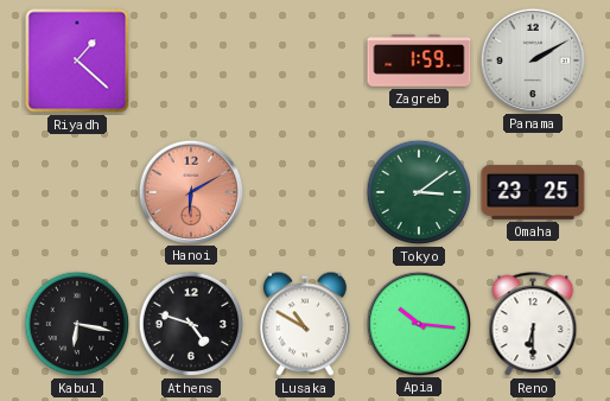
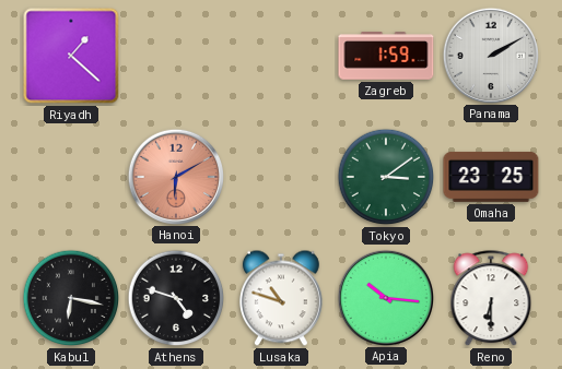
Lusaka: 10:50 -> 10:48
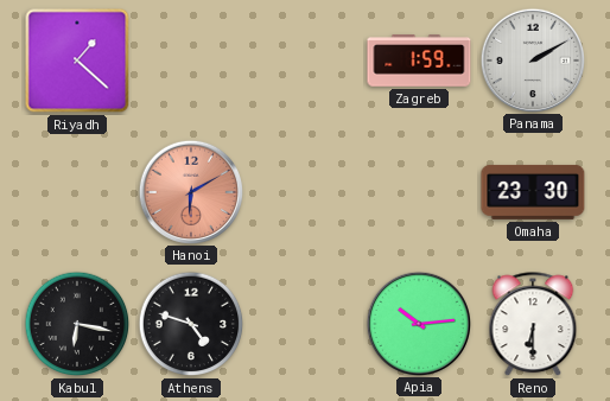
Tokyo: 3:09 -> none
Omaha: 23:25 -> 23:30
Lusaka: 10:48 -> none
Apia: 10:16 -> 10:14
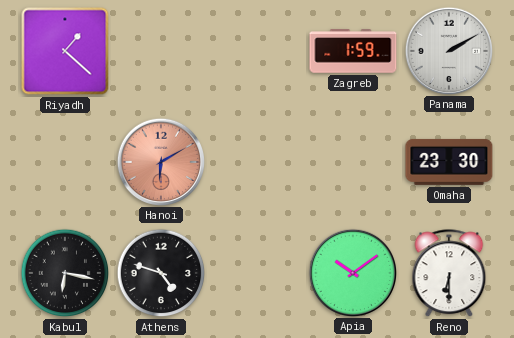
Apia: 10:14 -> 10:09
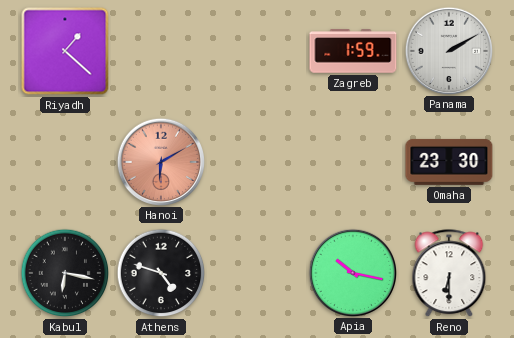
Apia: 10:09 -> 10:17
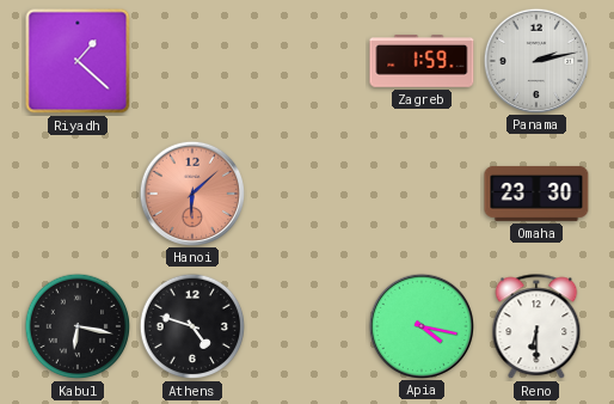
Panama: 2:10 -> 2:13
Hanoi: 6:10 -> 6:08
Apia: 10:17 -> 4:17
